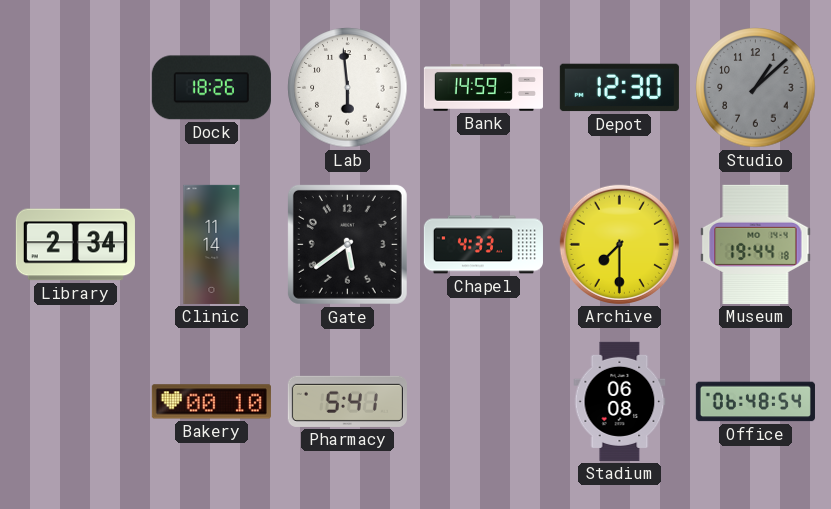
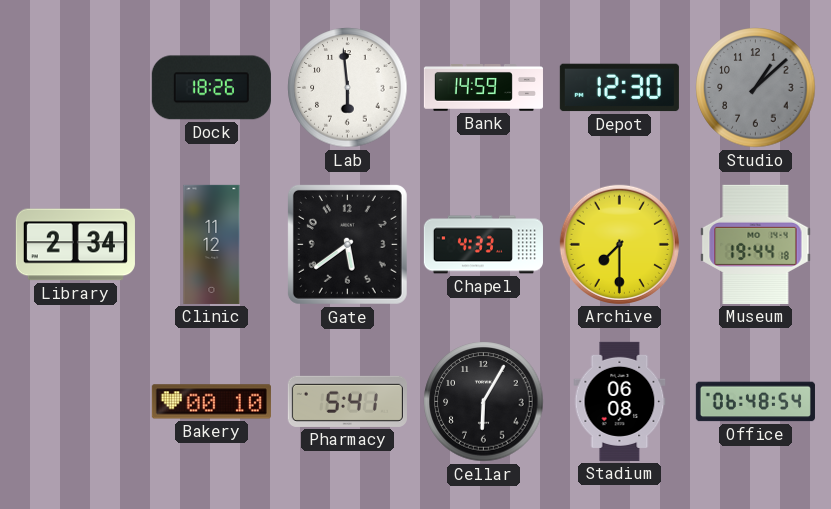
Clinic: 11:14 -> 11:12
Cellar: none -> 6:05
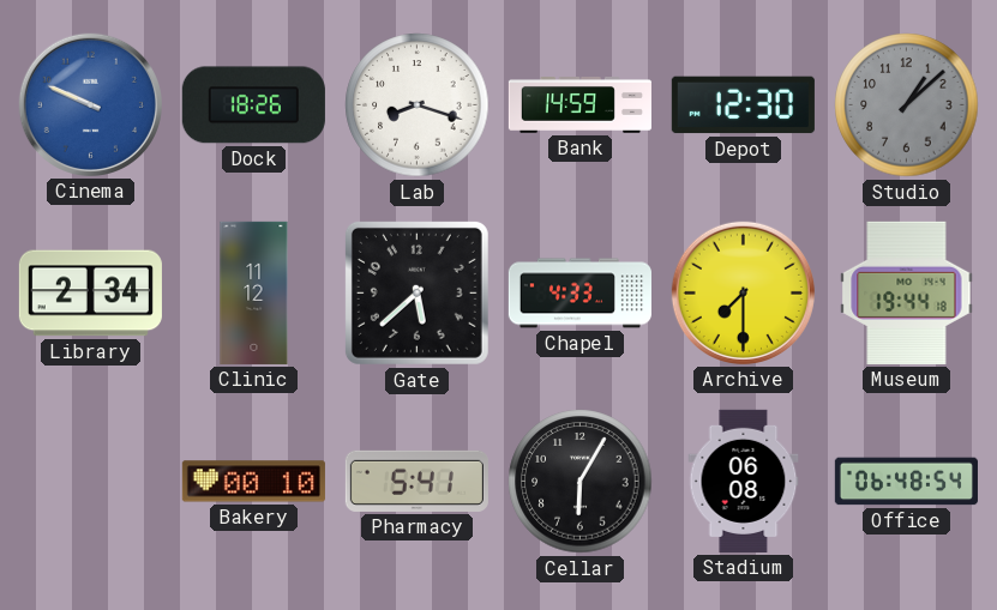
Cinema: none -> 9:49
Lab: 5:59 -> 8:18
Gate: 5:39 -> 5:38
